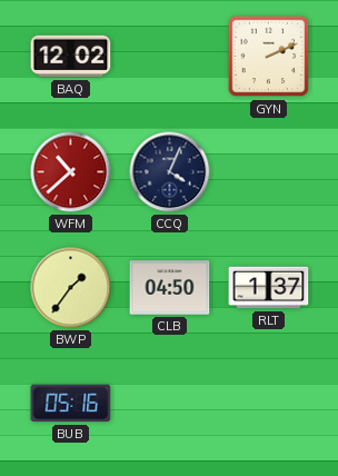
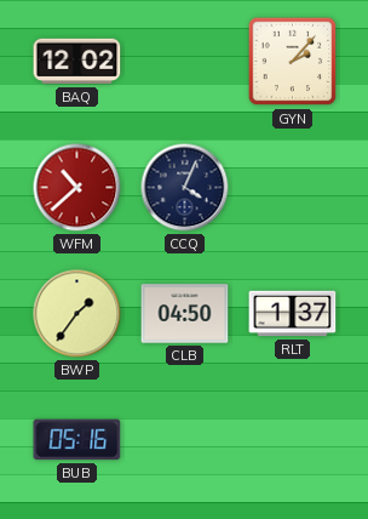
GYN: 2:11 -> 2:07
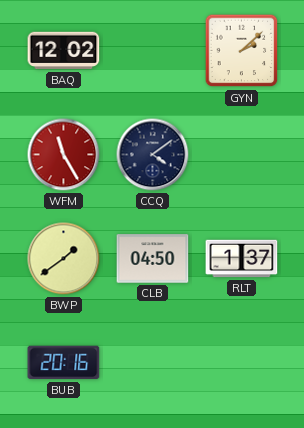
GYN: 2:07 -> 2:08
WFM: 10:38 -> 11:25
CCQ: 4:04 -> 4:09
BWP: 1:36 -> 1:39
BUB: 05:16 -> 20:16
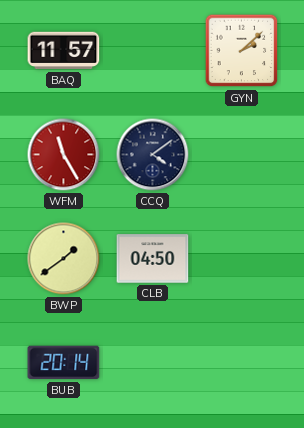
BAQ: 12:02 -> 11:57
RLT: 1:37 -> none
BUB: 20:16 -> 20:14
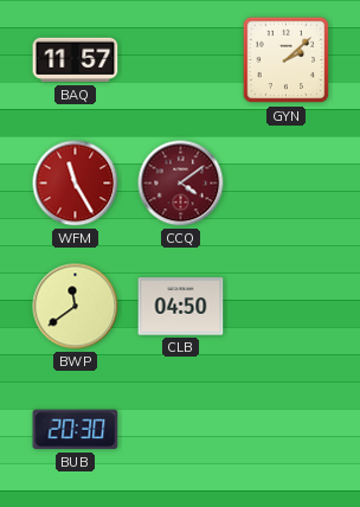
CCQ dial: navy -> burgundy
BWP: 1:39 -> 11:39
BUB: 20:14 -> 20:30
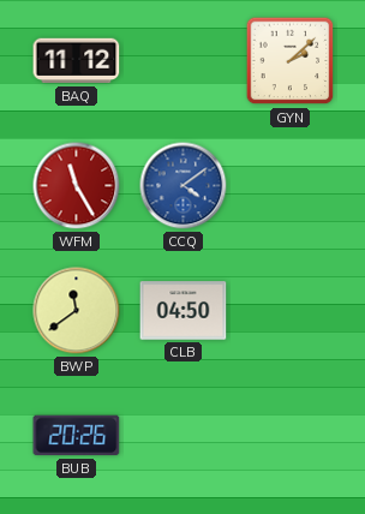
BAQ: 11:57 -> 11:12
CCQ dial: burgundy -> blue
BUB: 20:30 -> 20:26
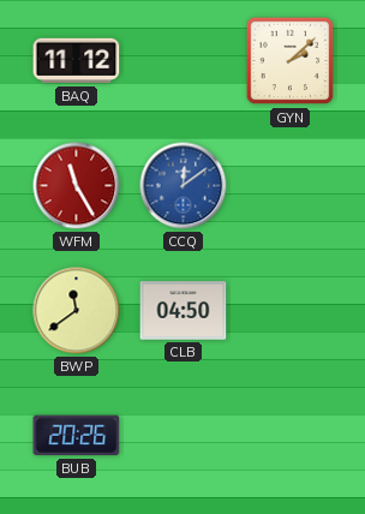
CCQ: 4:09 -> 12:09
